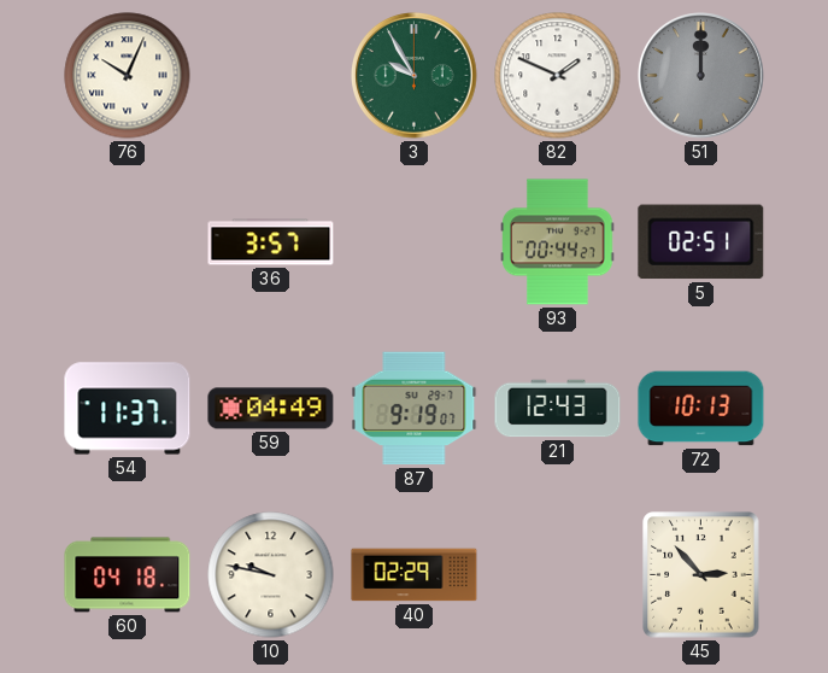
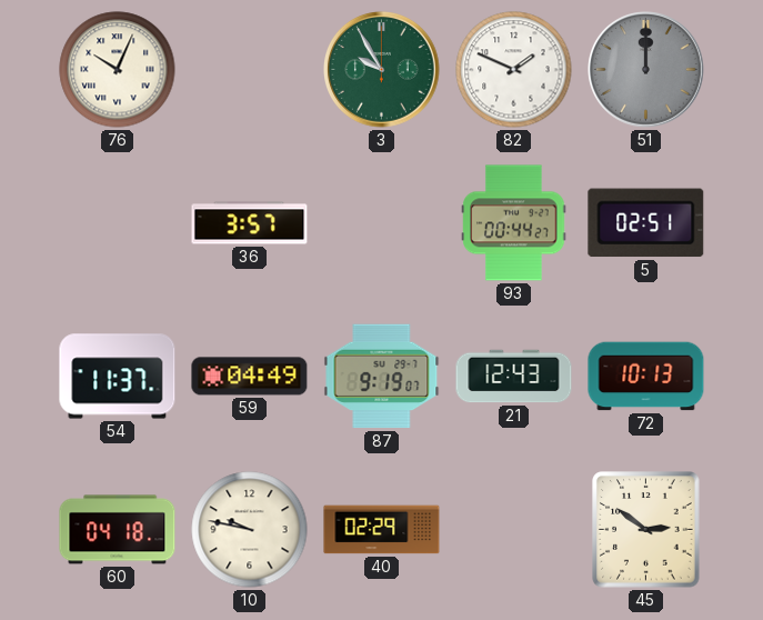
45: 2:53 -> 2:51
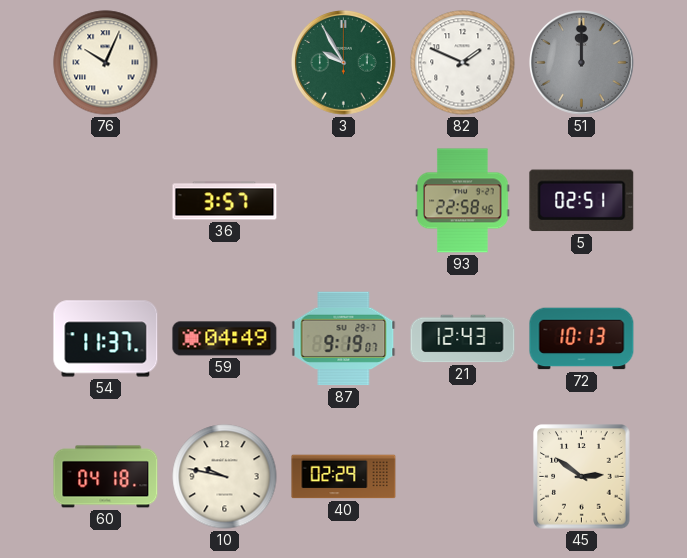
93: 00:44 -> 22:58
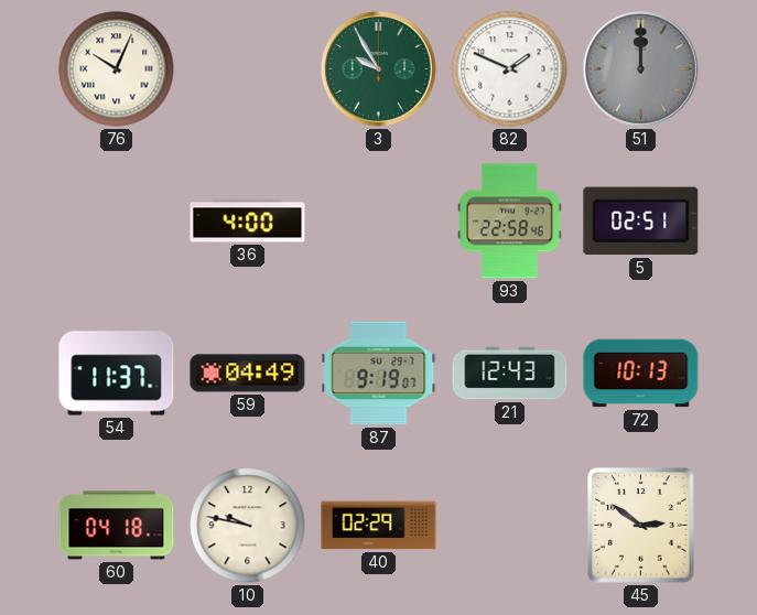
36: 3:57 -> 4:00
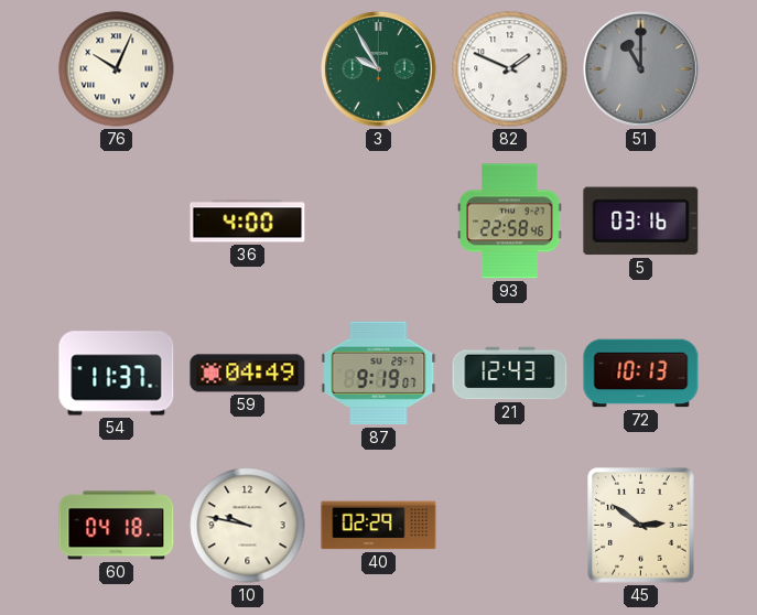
51: 12:00 -> 11:00
5: 02:51 -> 03:16
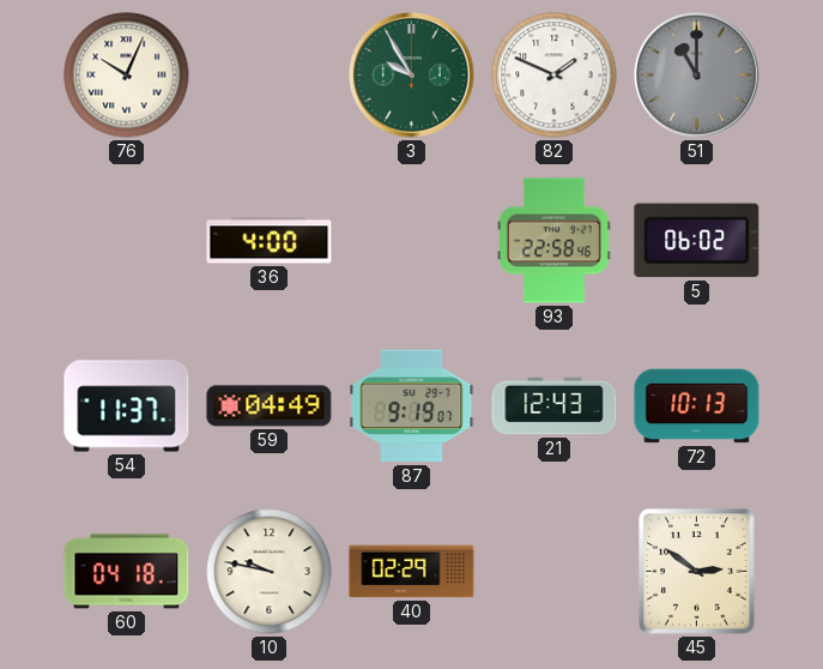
5: 03:16 -> 06:02
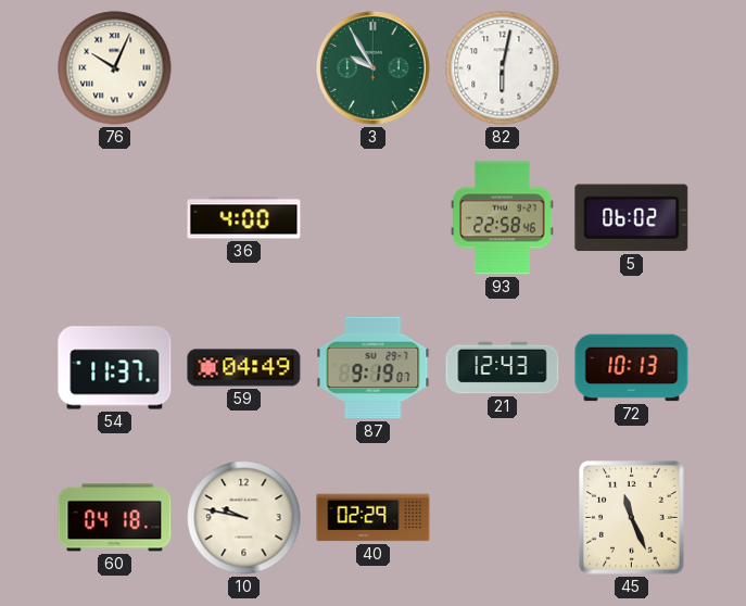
82: 1:49 -> 6:02
51: 11:00 -> none
45: 2:51 -> 11:26
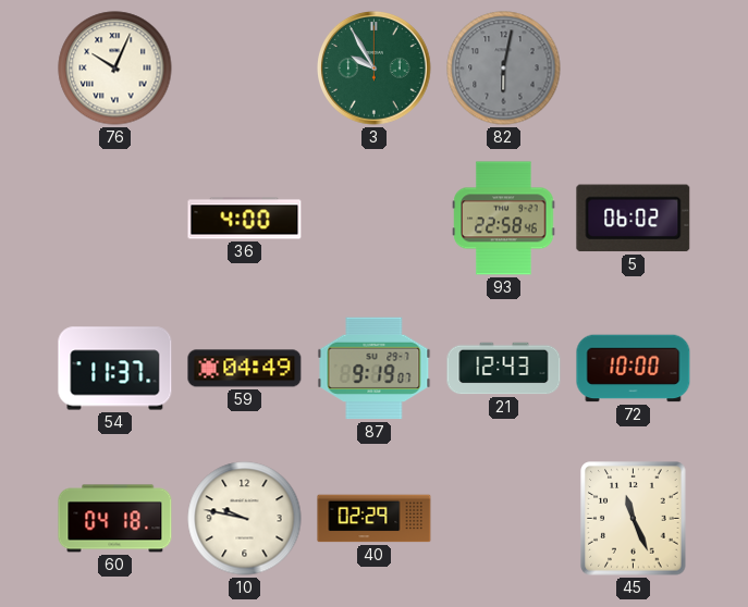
82 dial: white -> grey
72: 10:13 -> 10:00
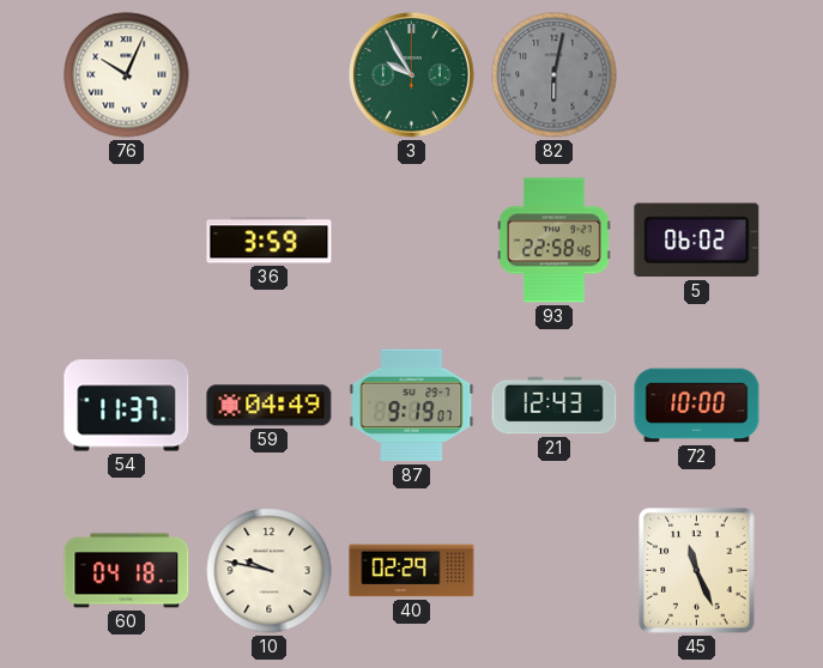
36: 4:00 -> 3:59
